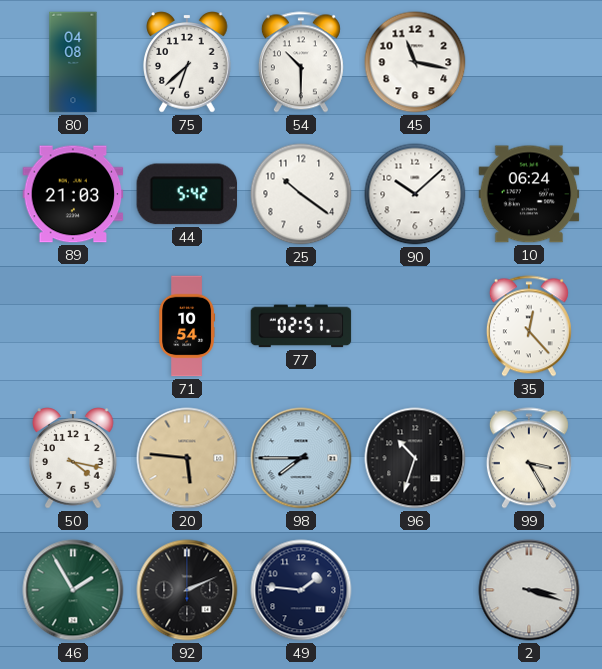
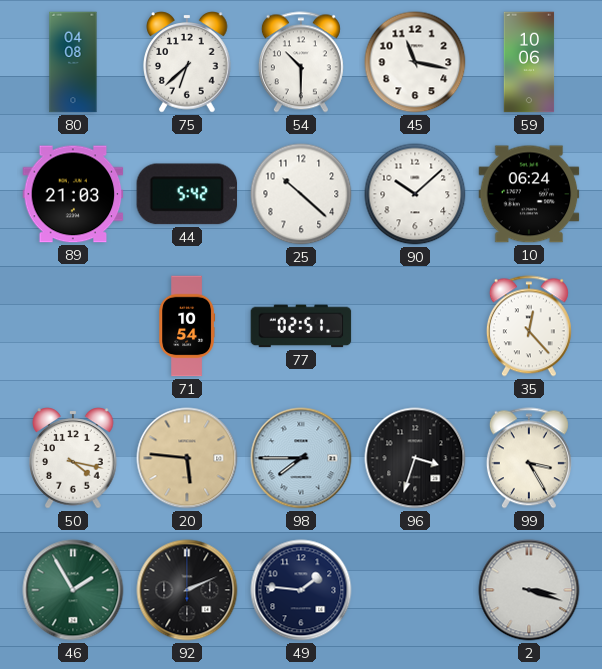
59: none -> 10:06
25: 10:21 -> 10:22
96: 10:33 -> 3:33
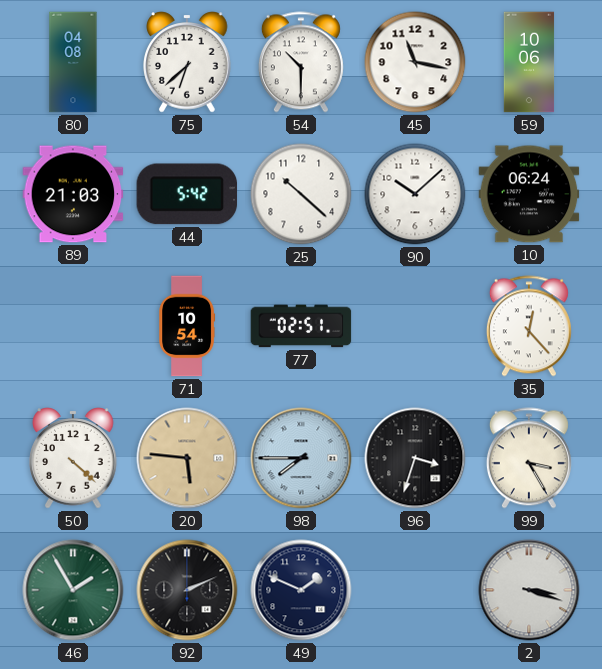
50: 4:17 -> 4:22
49: 1:46 -> 1:49
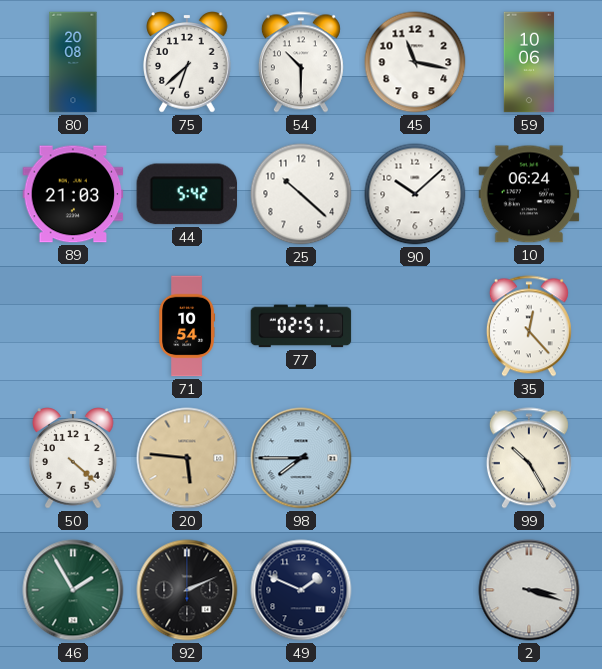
80: 04:08 -> 20:08
96: 3:33 -> none
99: 3:25 -> 10:25
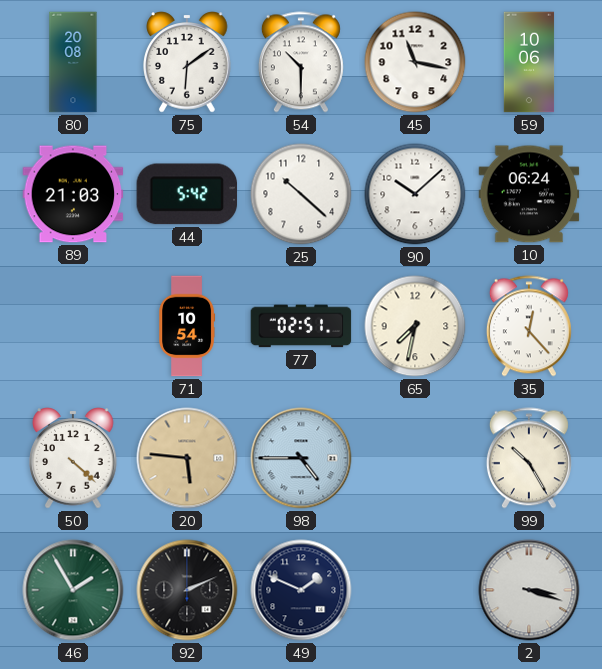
75: 6:38 -> 6:09
65: none -> 7:32
98: 7:45 -> 4:45
